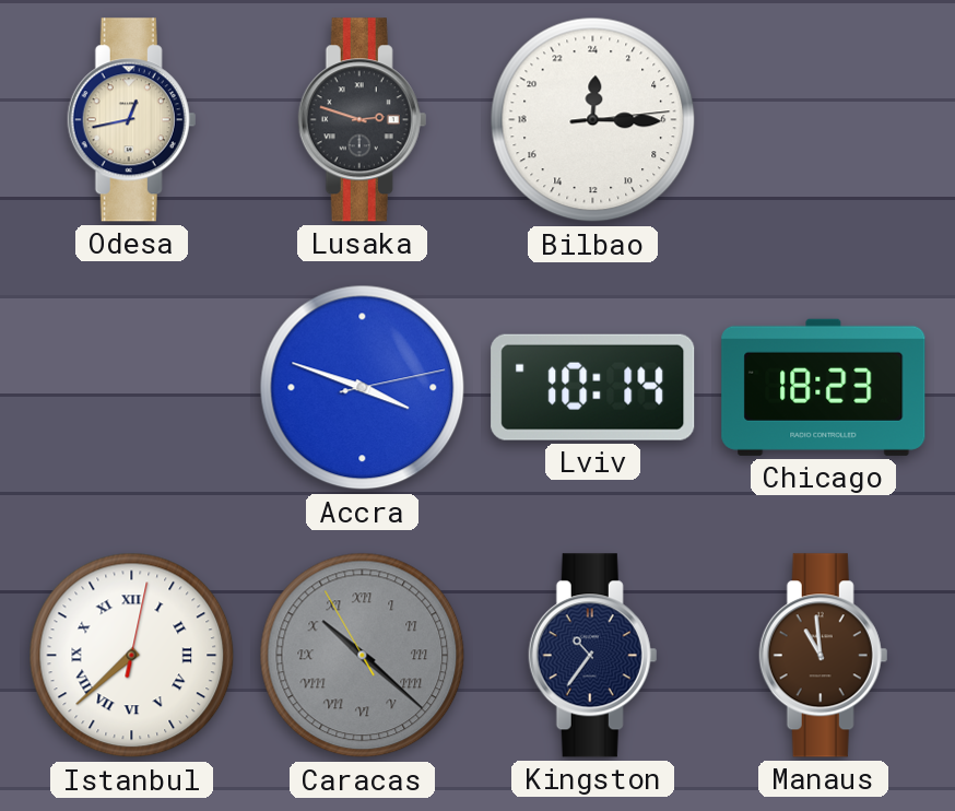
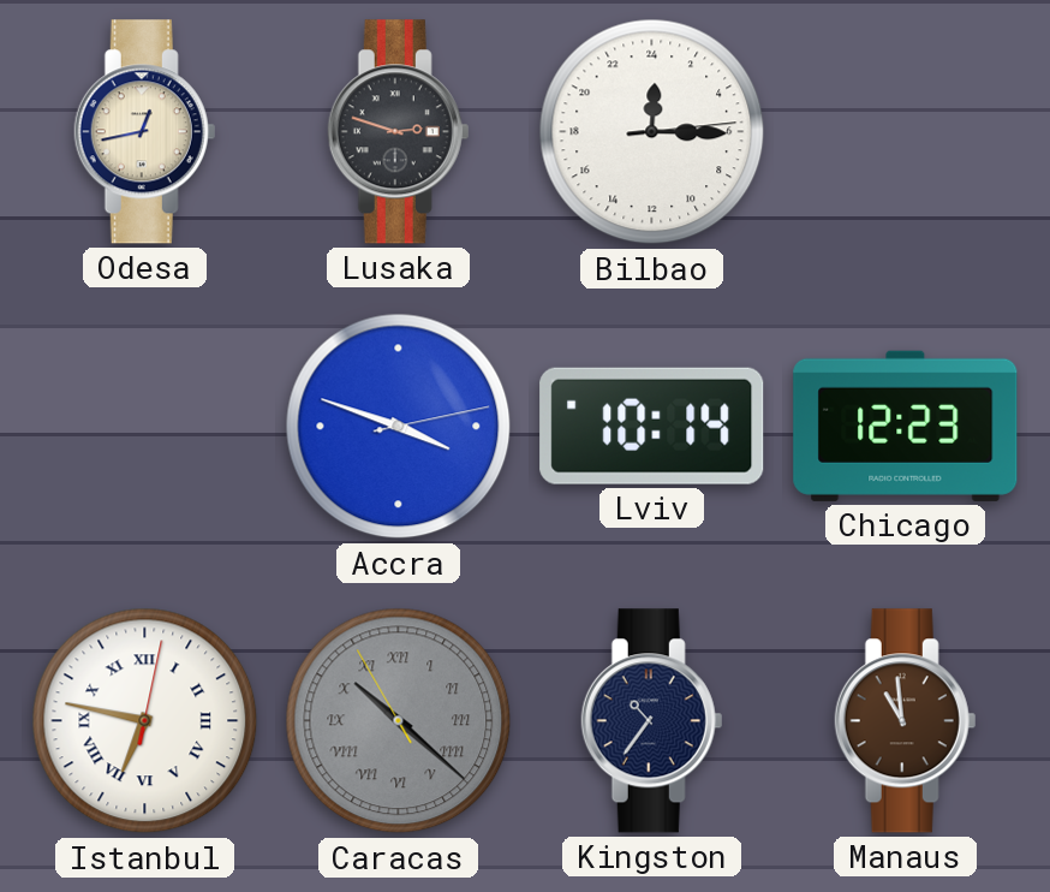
Chicago: 18:23 -> 12:23
Istanbul: 7:38 -> 6:47
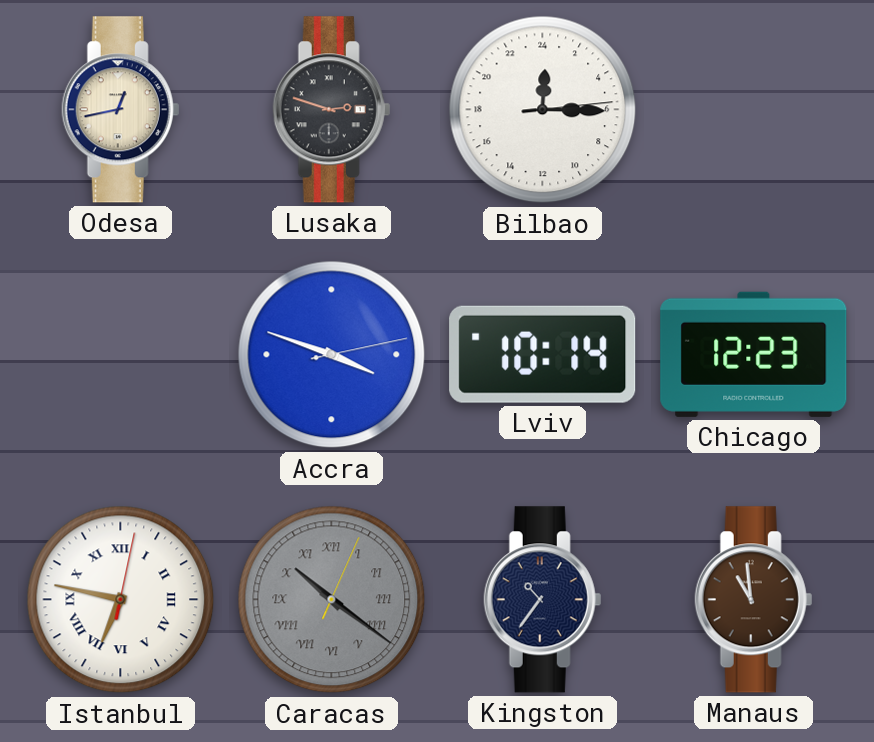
Caracas: 10:21:55 -> 10:21:04
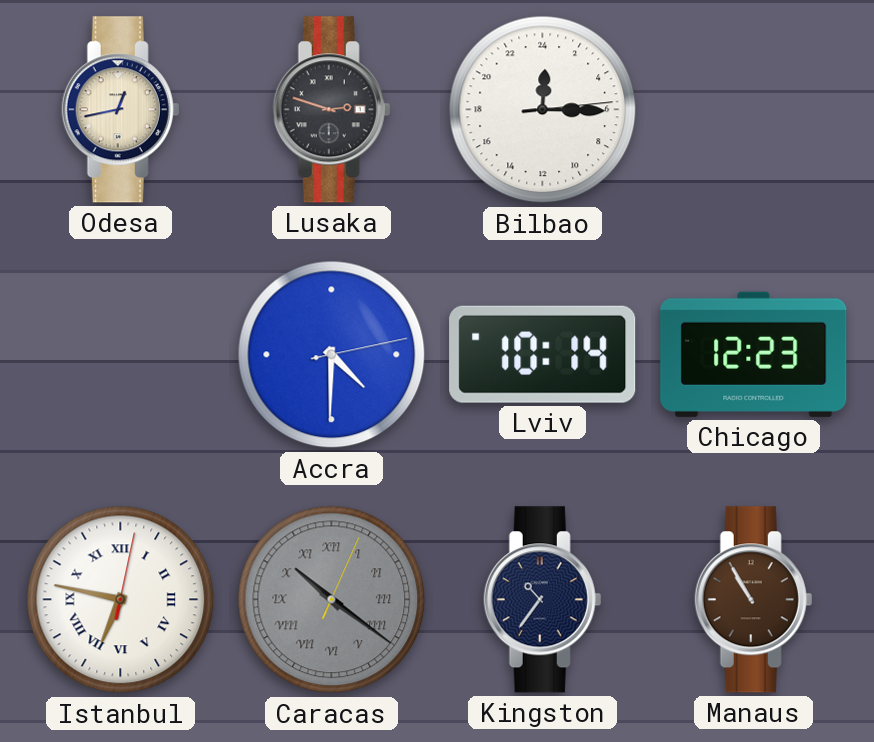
Accra: 3:48 -> 4:30
Manaus: 10:59 -> 10:55
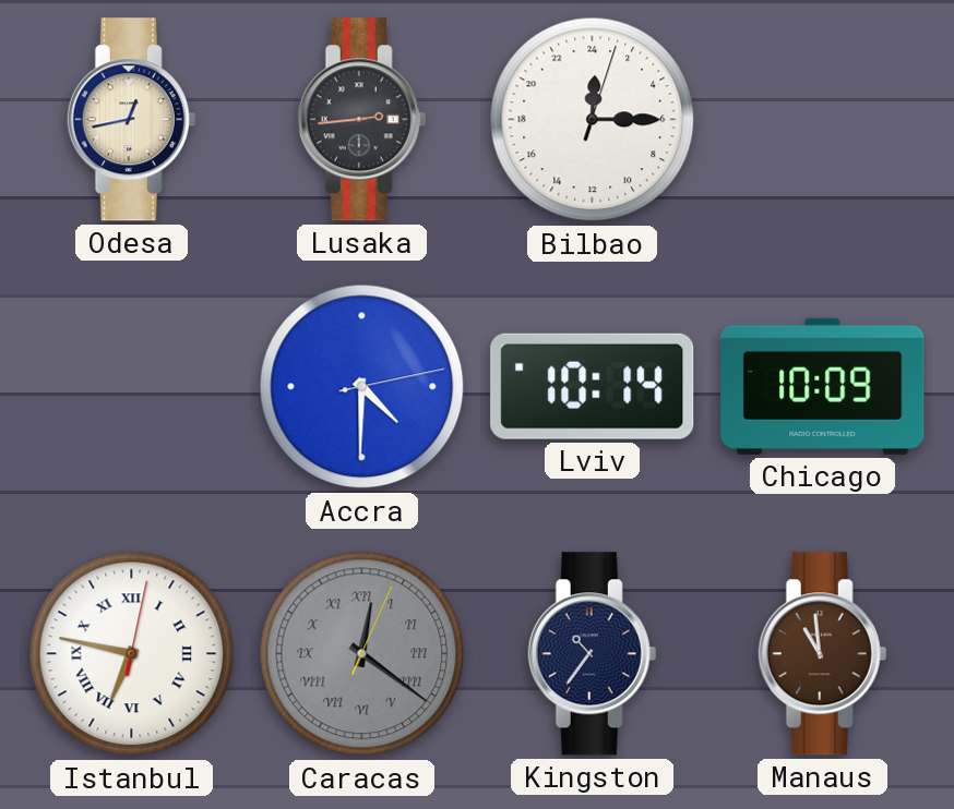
Lusaka: 2:48 -> 2:44
Bilbao: 0:15:14 -> 0:15:03
Chicago: 12:23 -> 10:09
Caracas: 10:21 -> 12:21
Manaus: 10:55 -> 10:59
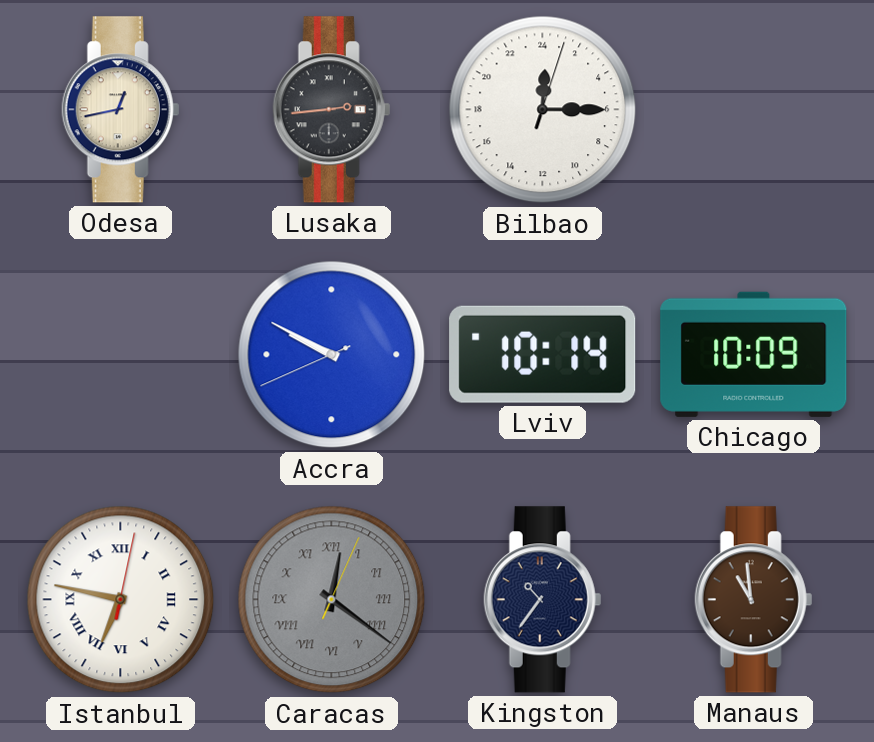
Accra: 4:30 -> 9:49
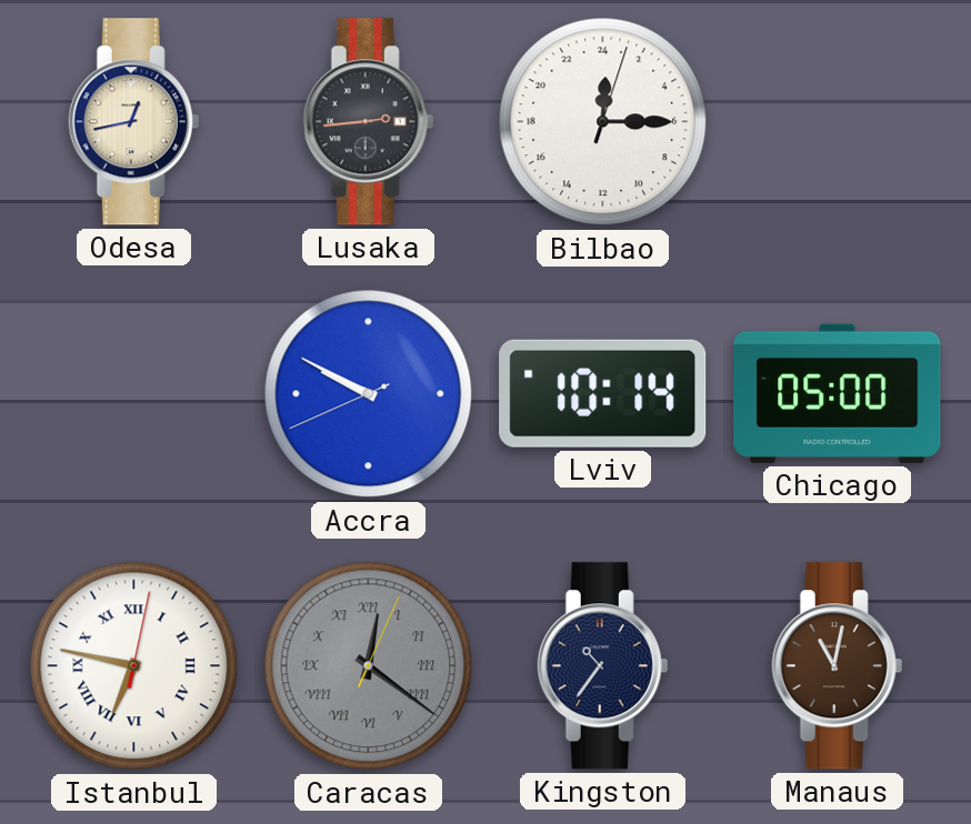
Chicago: 10:09 -> 05:00
Manaus: 10:59 -> 11:02
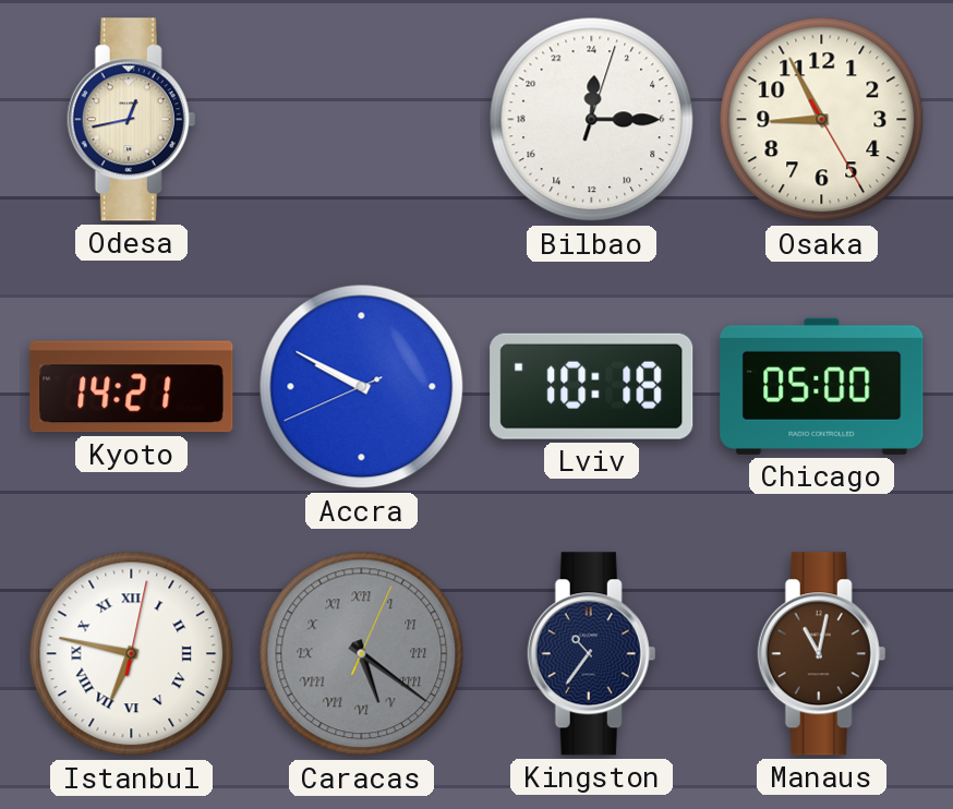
Lusaka: 2:44 -> none
Osaka: none -> 8:55
Kyoto: none -> 14:21
Lviv: 10:14 -> 10:18
Caracas: 12:21 -> 5:21
